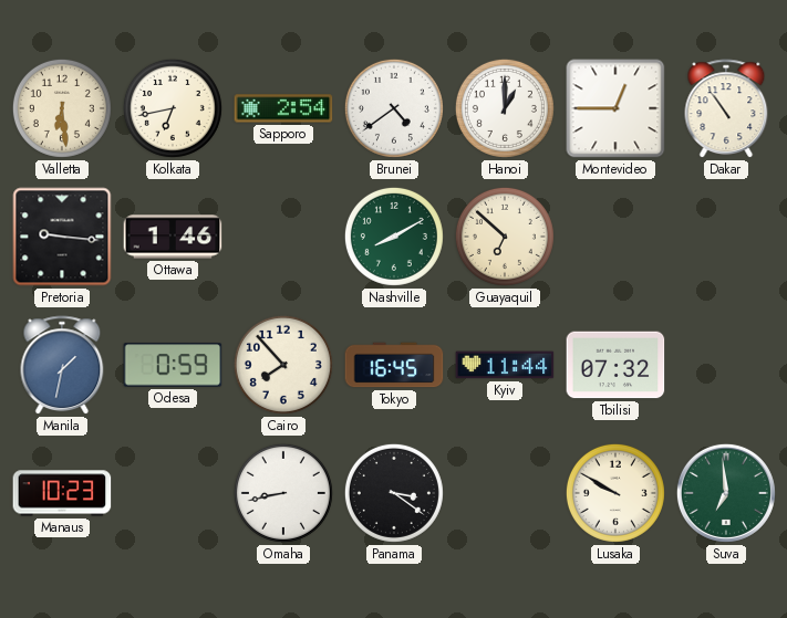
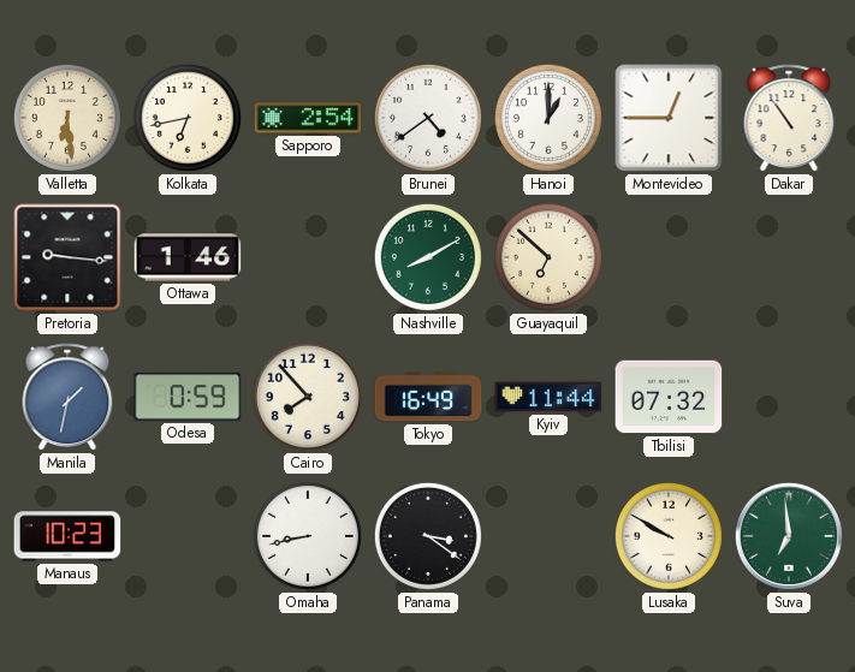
Tokyo: 16:45 -> 16:49
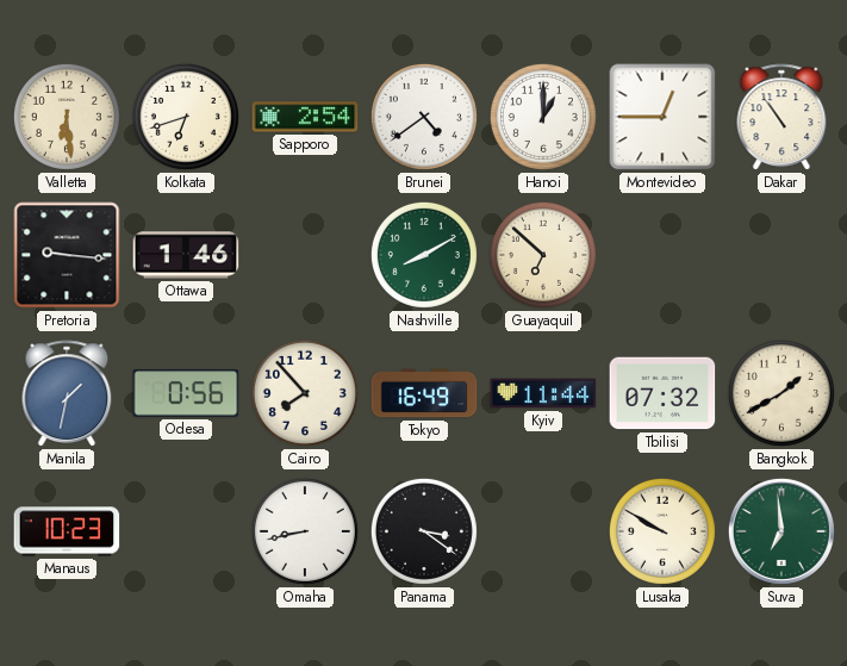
Kolkata: 6:43 -> 6:42
Odesa: 0:59 -> 0:56
Bangkok: none -> 1:40
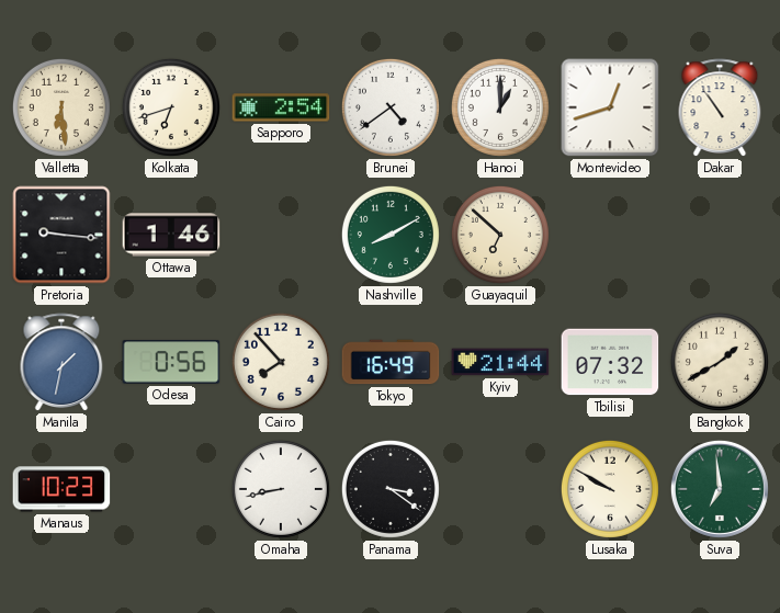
Montevideo: 12:45 -> 12:42
Kyiv: 11:44 -> 21:44
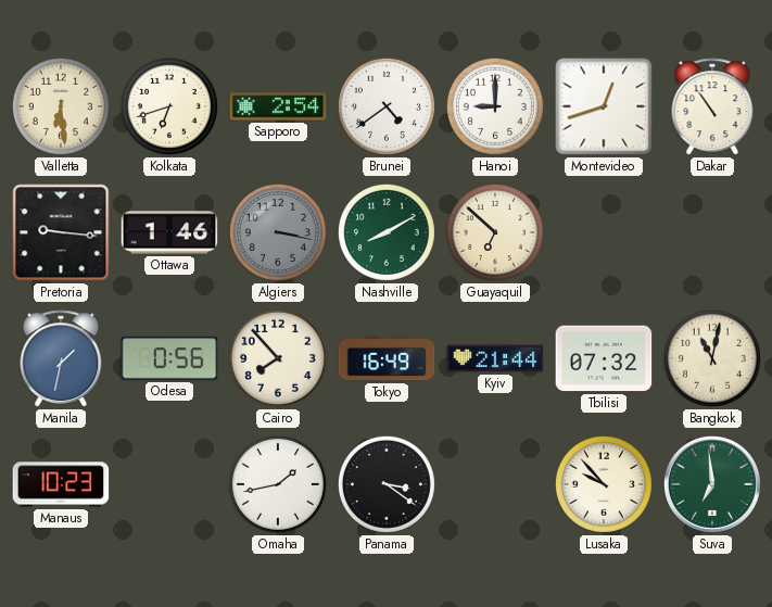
Hanoi: 1:00 -> 9:00
Algiers: none -> 3:17
Bangkok: 1:40 -> 11:02
Omaha: 8:43 -> 1:43
Lusaka: 9:50 -> 9:53
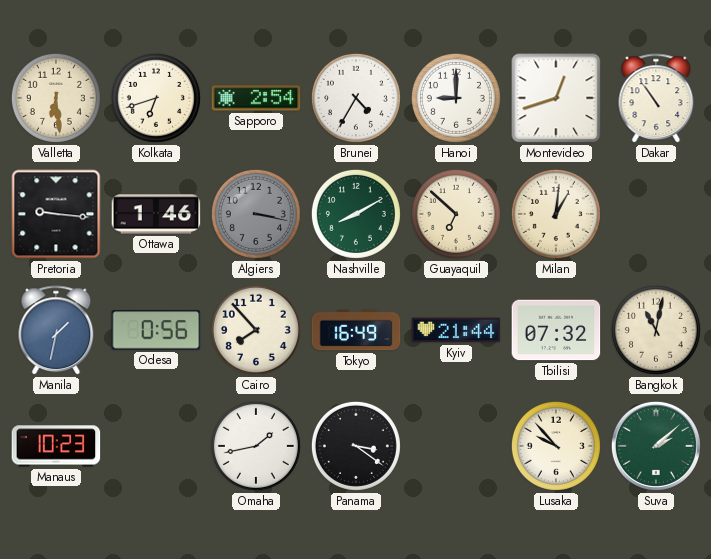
Brunei: 4:39 -> 4:35
Milan: none -> 1:01
Suva: 6:59 -> 2:08
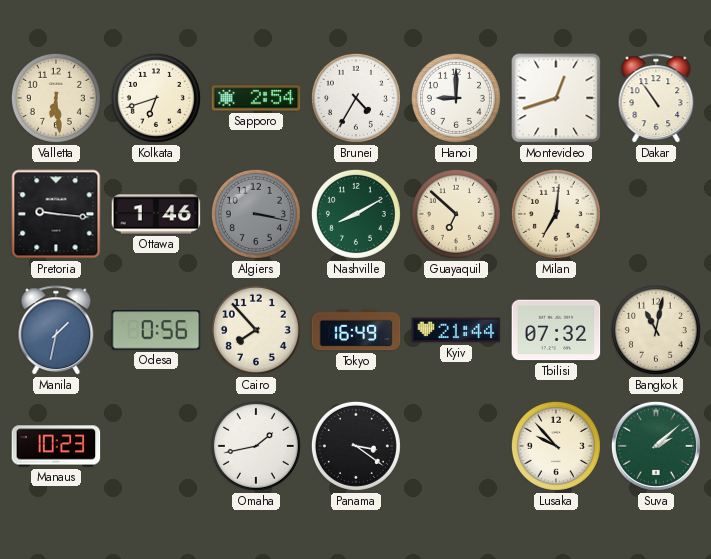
Milan: 1:01 -> 7:01
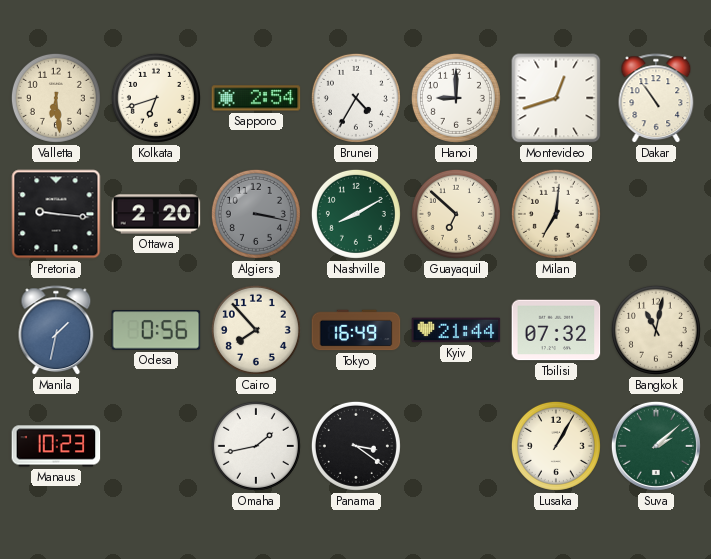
Ottawa: 1:46 -> 2:20
Lusaka: 9:53 -> 1:05
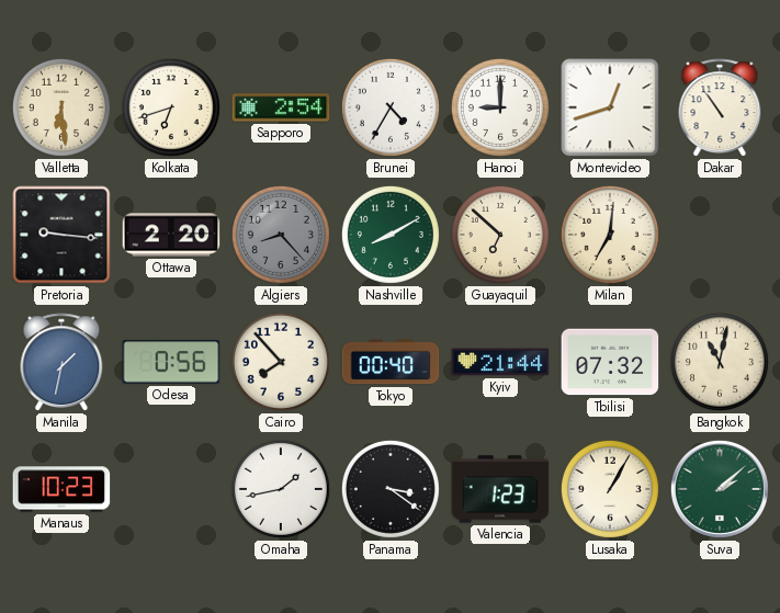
Algiers: 3:17 -> 8:23
Tokyo: 16:49 -> 00:40
Valencia: none -> 1:23
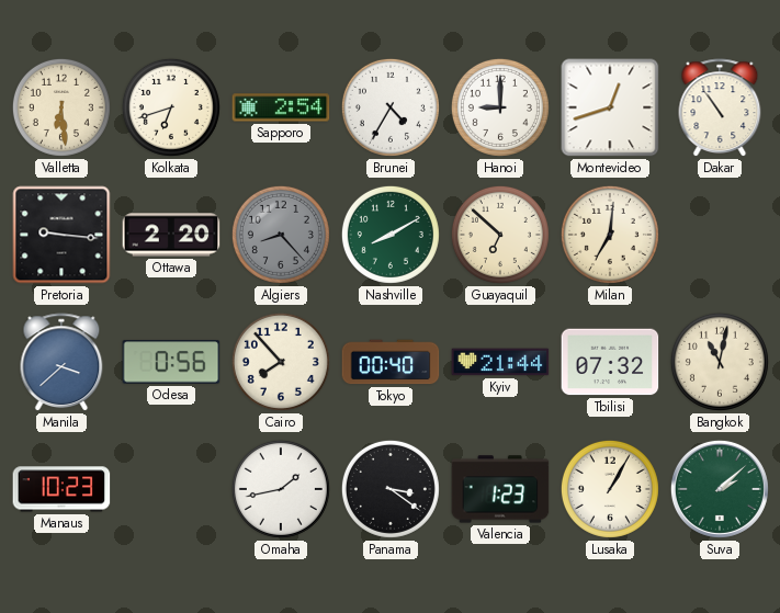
Manila: 1:32 -> 3:38
